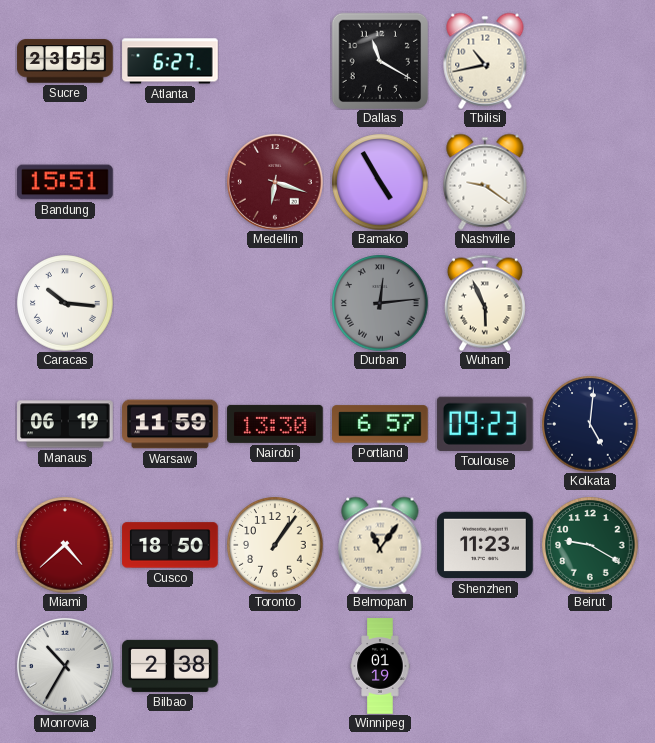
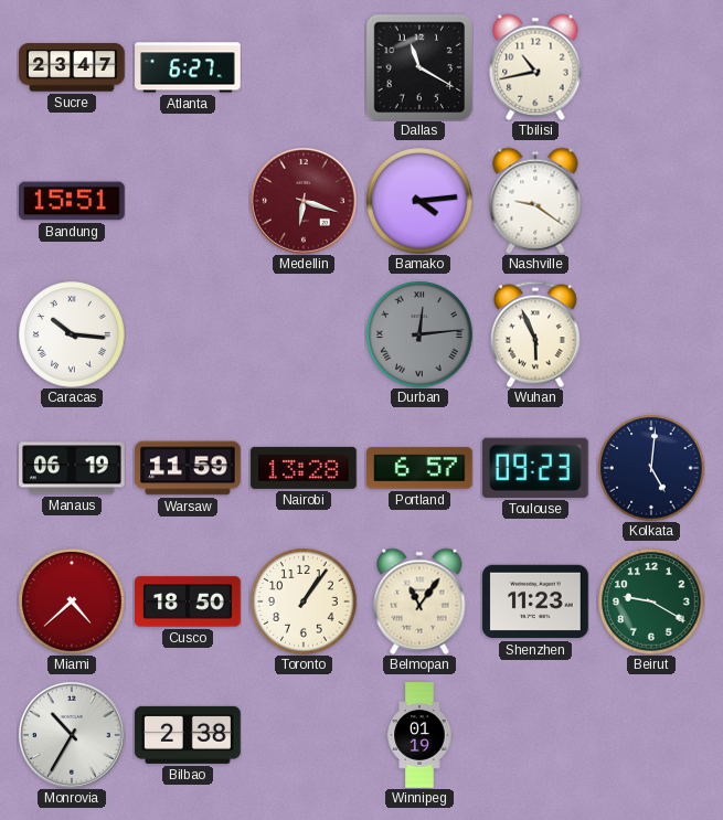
Sucre: 23:55 -> 23:47
Bamako: 4:55 -> 4:14
Nairobi: 13:30 -> 13:28
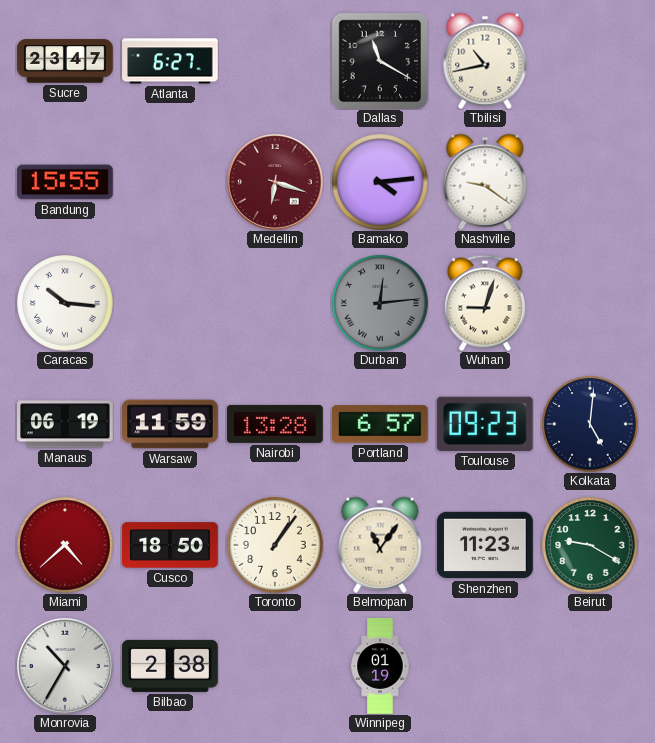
Bandung: 15:51 -> 15:55
Wuhan: 5:56 -> 9:03
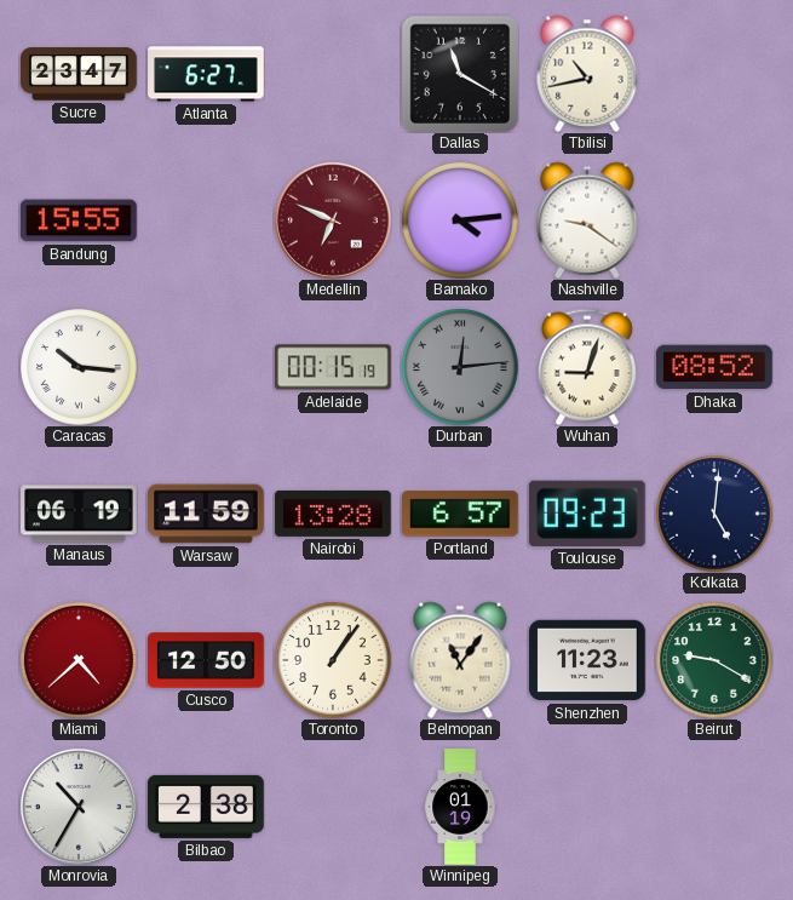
Medellin: 6:18 -> 6:49
Adelaide: none -> 00:15
Dhaka: none -> 08:52
Cusco: 18:50 -> 12:50
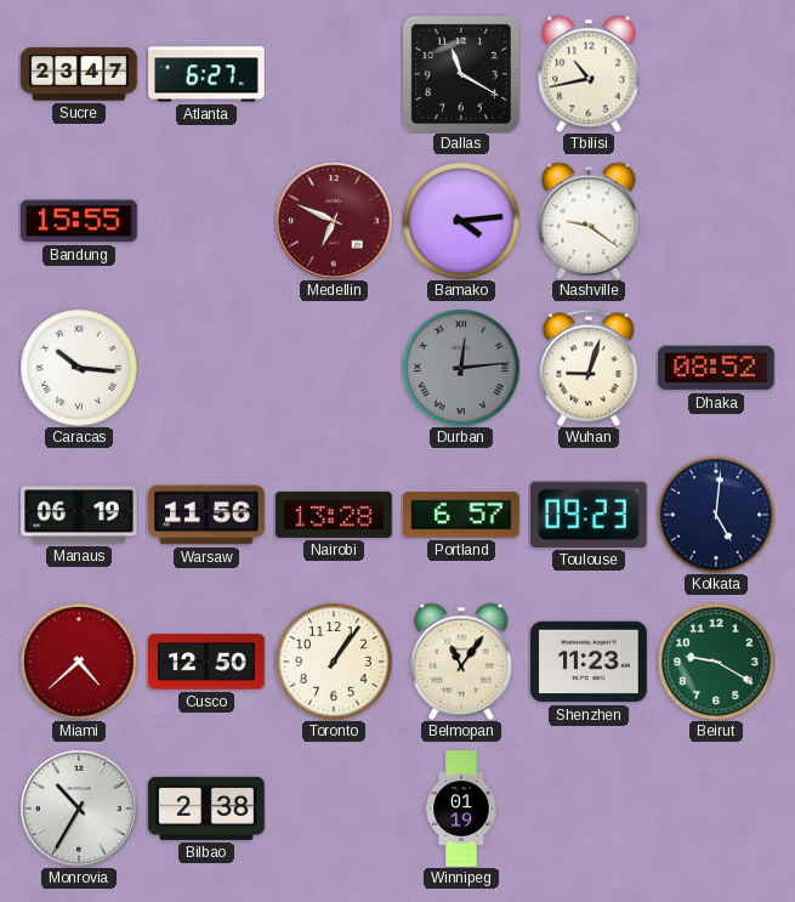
Adelaide: 00:15 -> none
Warsaw: 11:59 -> 11:56
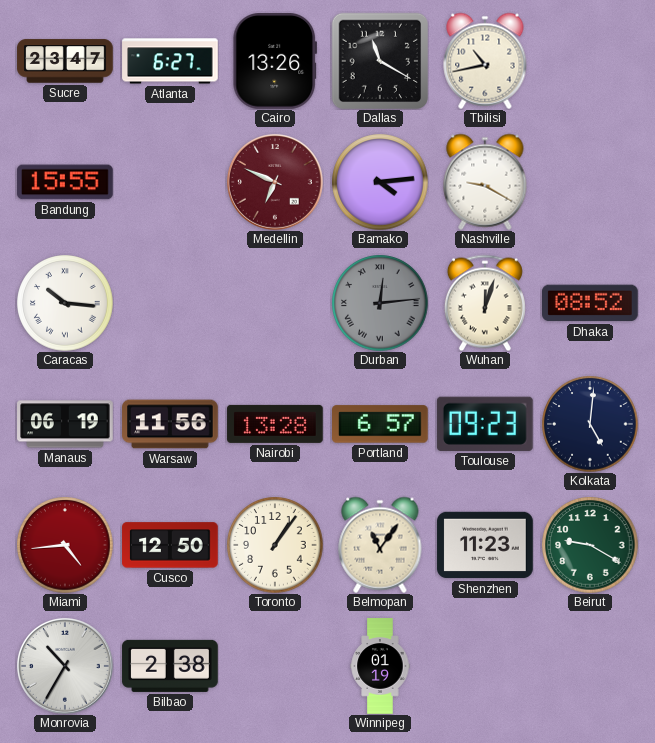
Cairo: none -> 13:26
Nashville: 9:21 -> 9:20
Wuhan: 9:03 -> 12:03
Miami: 4:38 -> 4:44
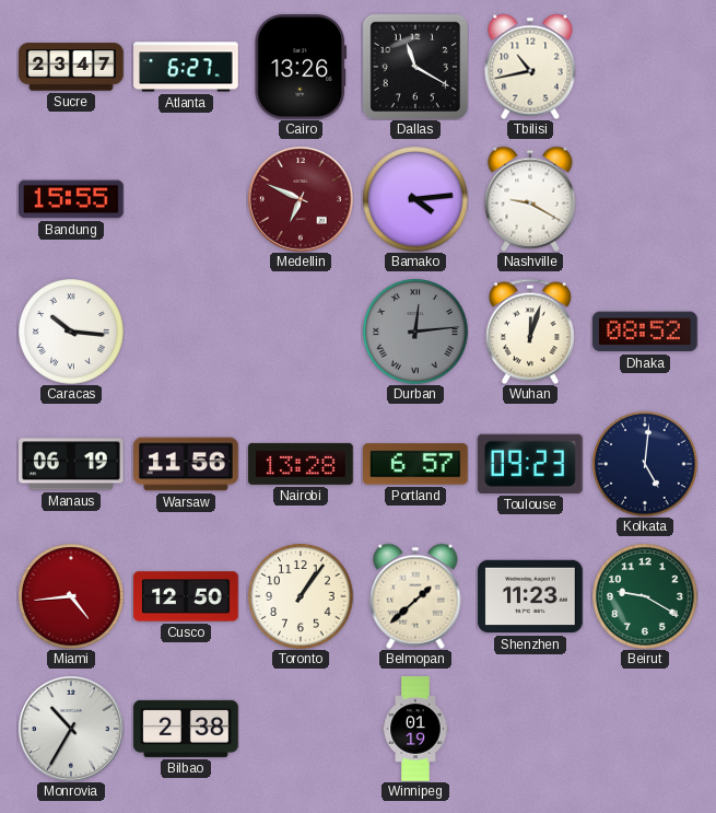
Belmopan: 11:06 -> 1:38
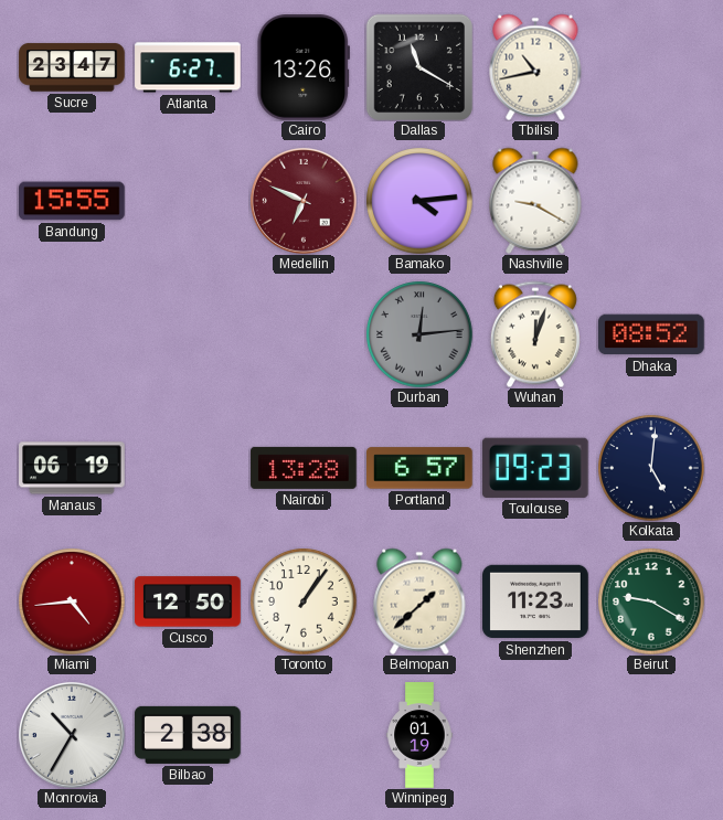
Caracas: 10:16 -> none
Warsaw: 11:56 -> none
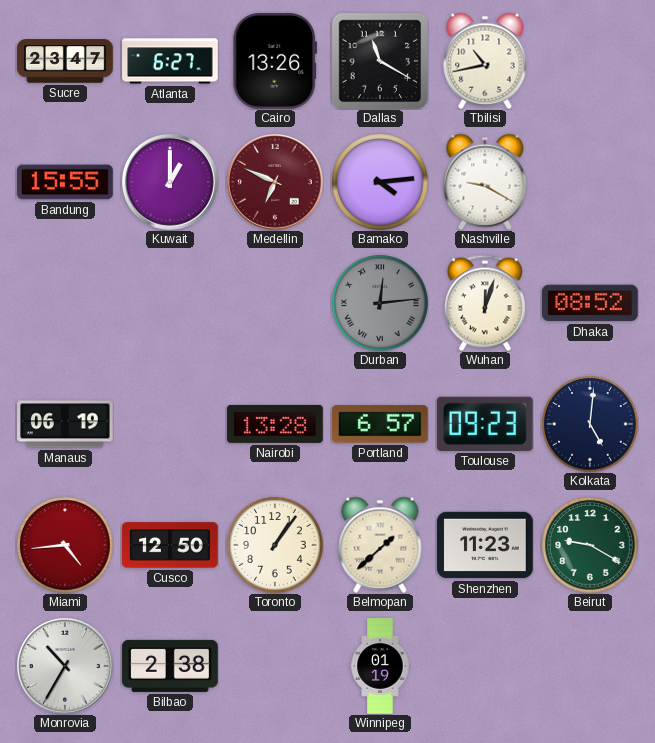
Kuwait: none -> 1:00
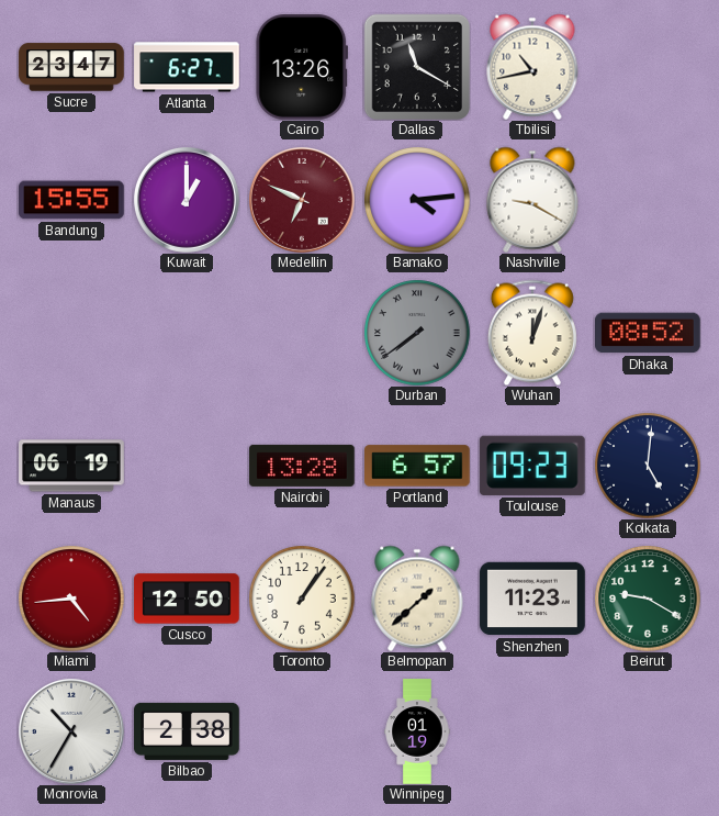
Durban: 12:14 -> 7:39
